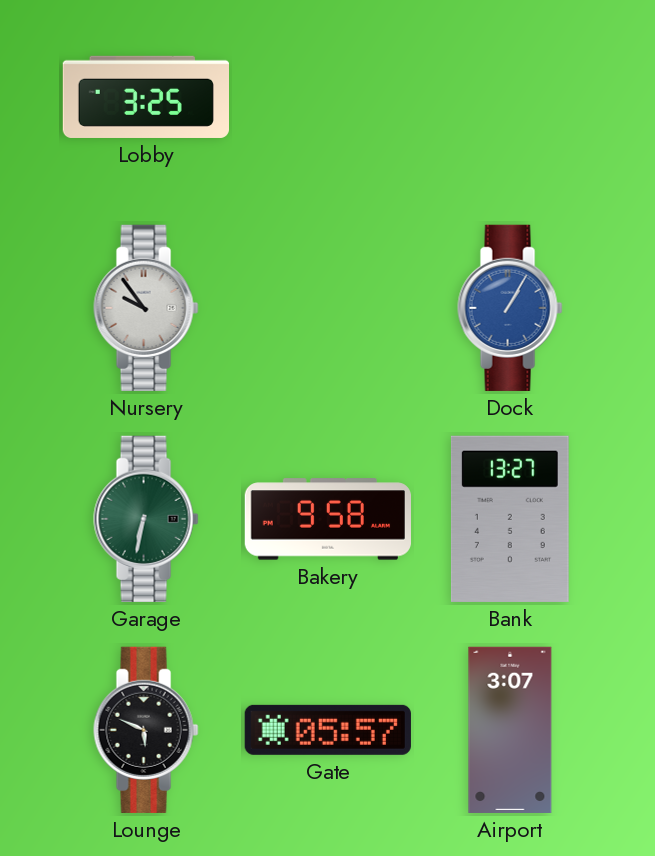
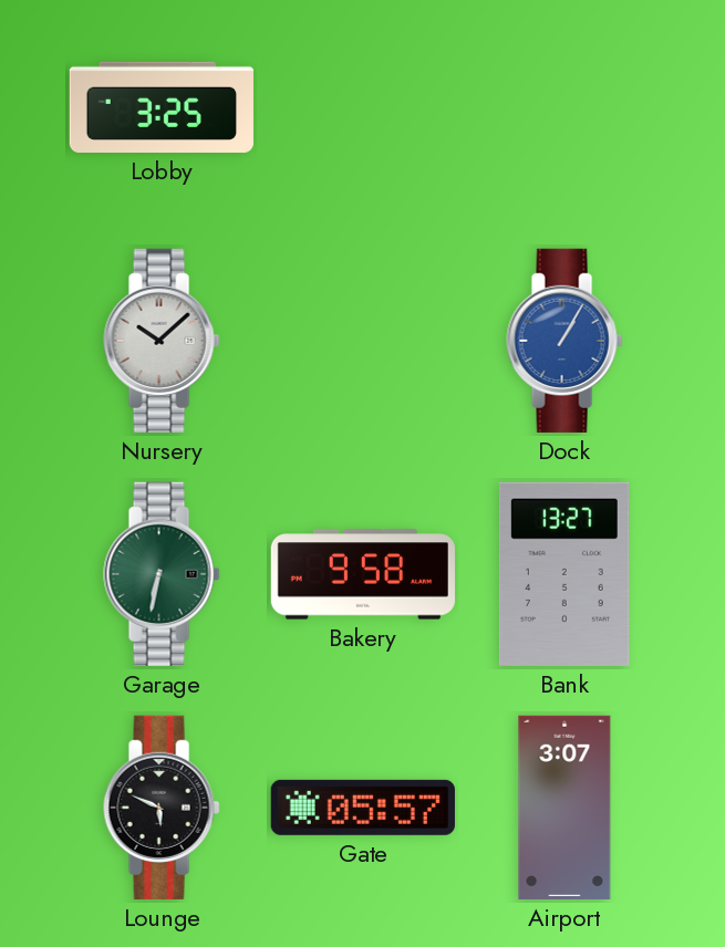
Nursery: 9:54 -> 10:08
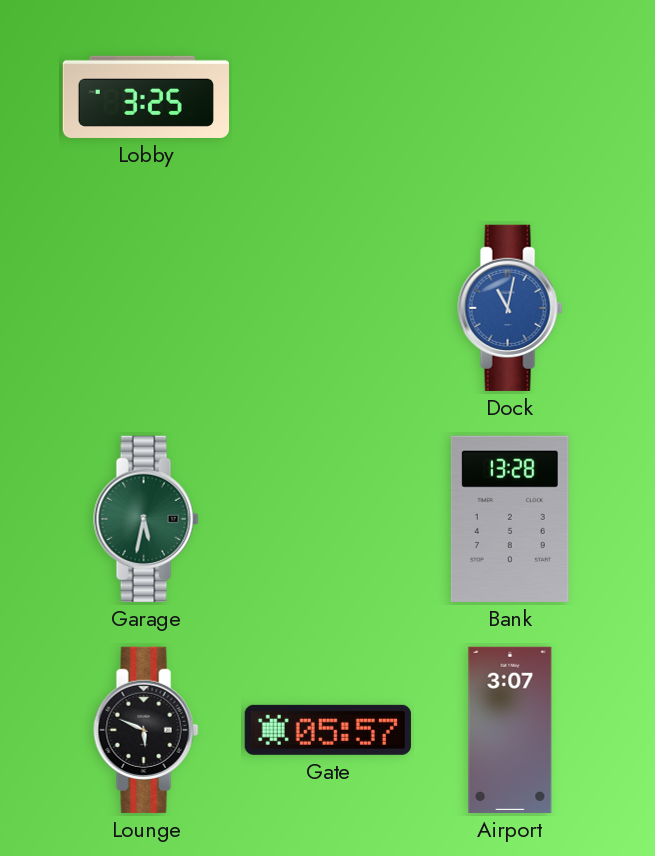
Nursery: 10:08 -> none
Dock: 1:05 -> 11:02
Garage: 6:32 -> 5:32
Bakery: 9:58 -> none
Bank: 13:27 -> 13:28
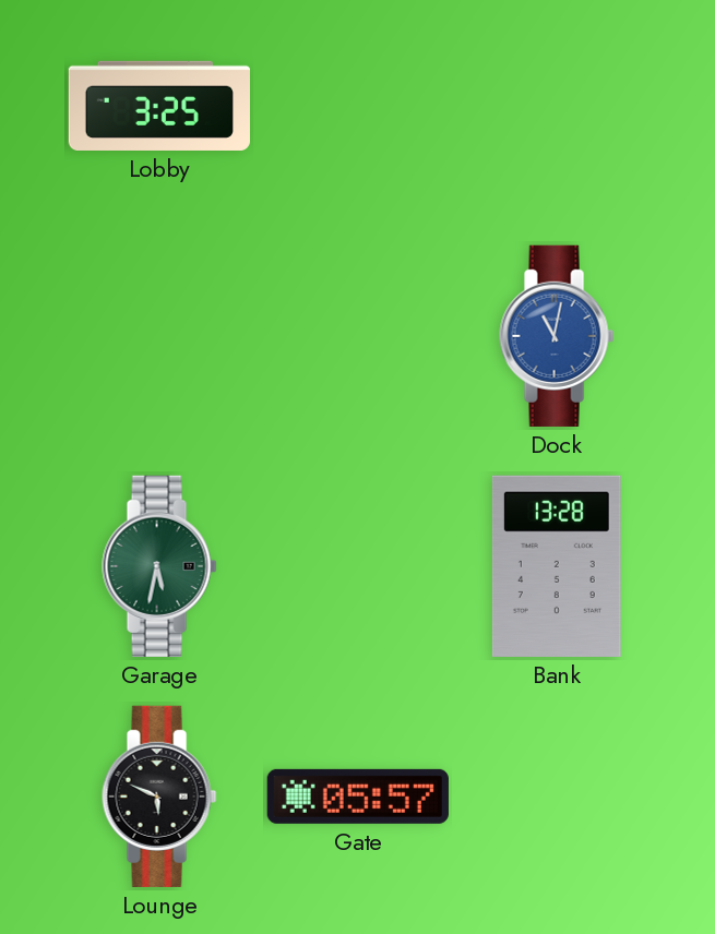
Airport: 3:07 -> none
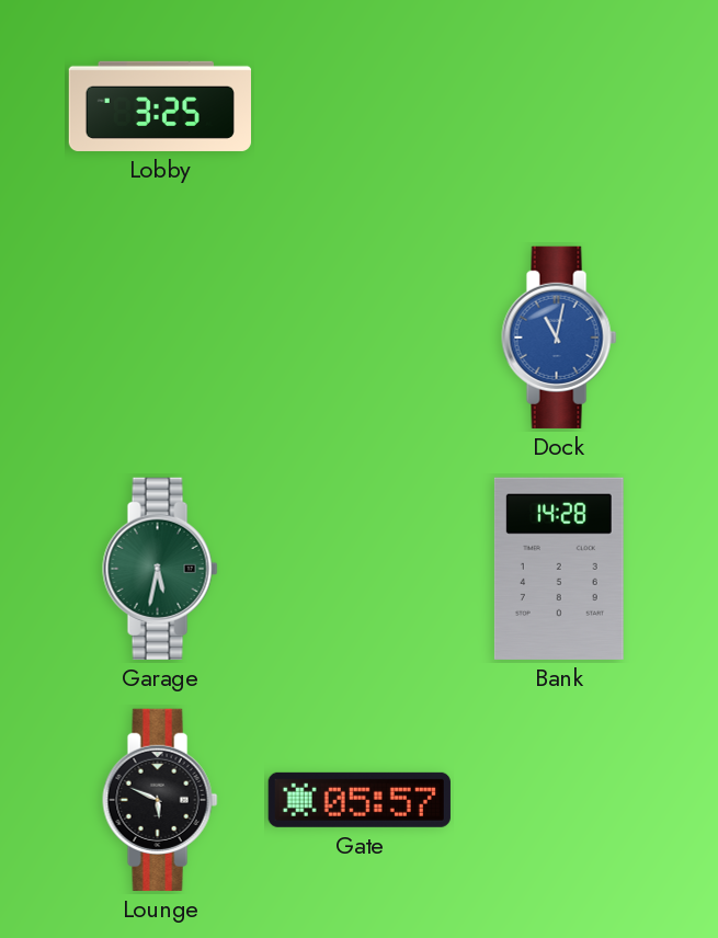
Bank: 13:28 -> 14:28
